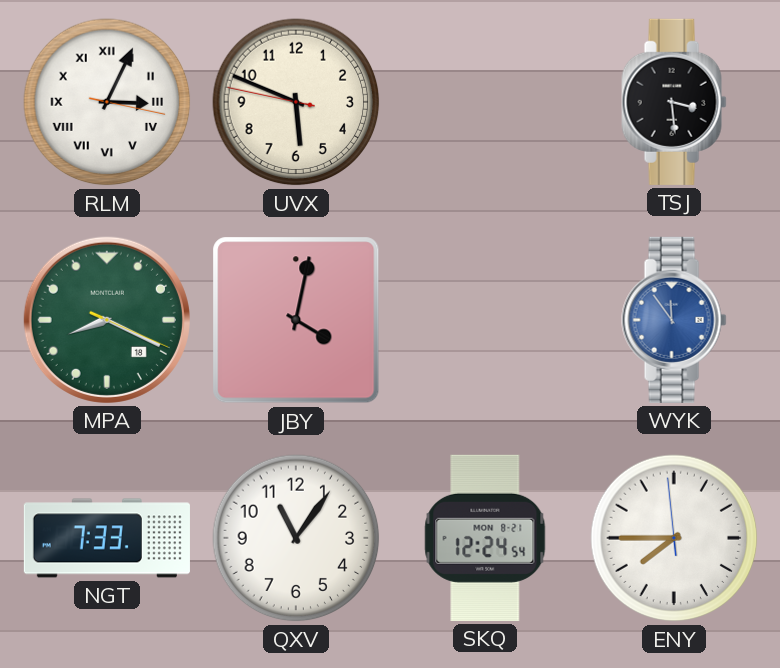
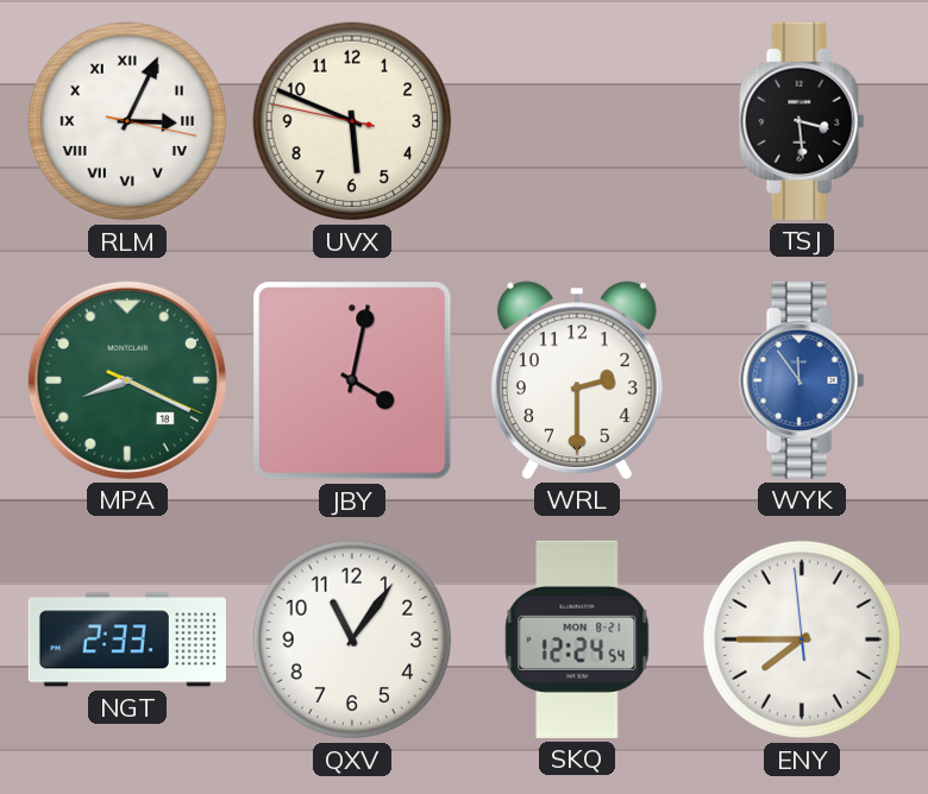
WRL: none -> 2:30
NGT: 7:33 -> 2:33
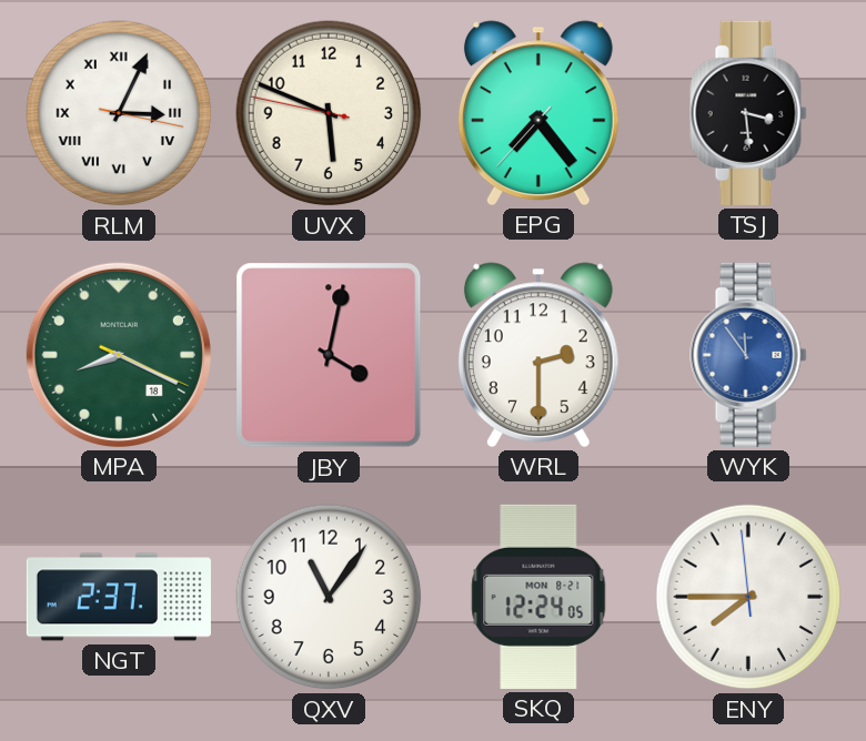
EPG: none -> 7:23
NGT: 2:33 -> 2:37
SKQ: 12:24:54 -> 12:24:05
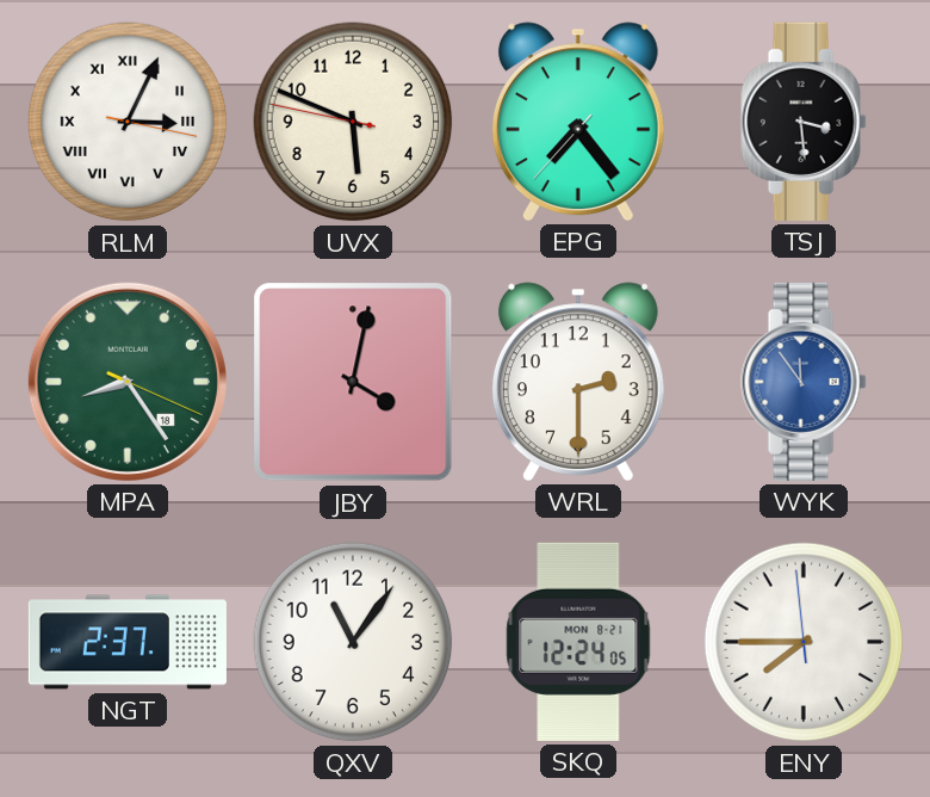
MPA: 8:19 -> 8:24
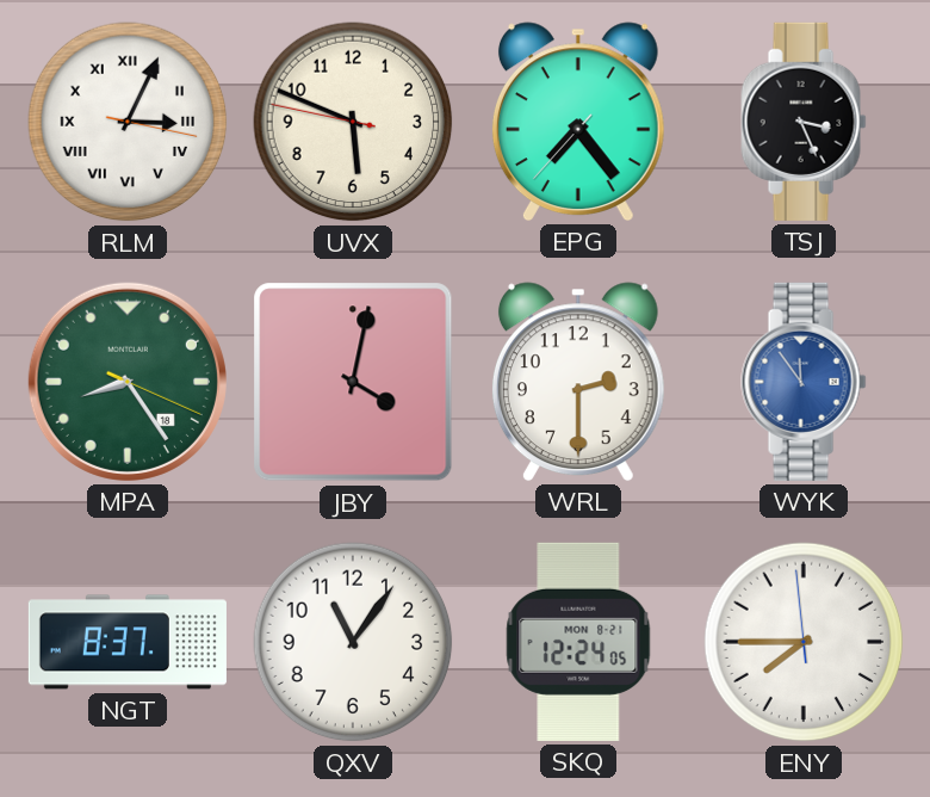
TSJ: 3:29 -> 3:26
NGT: 2:37 -> 8:37
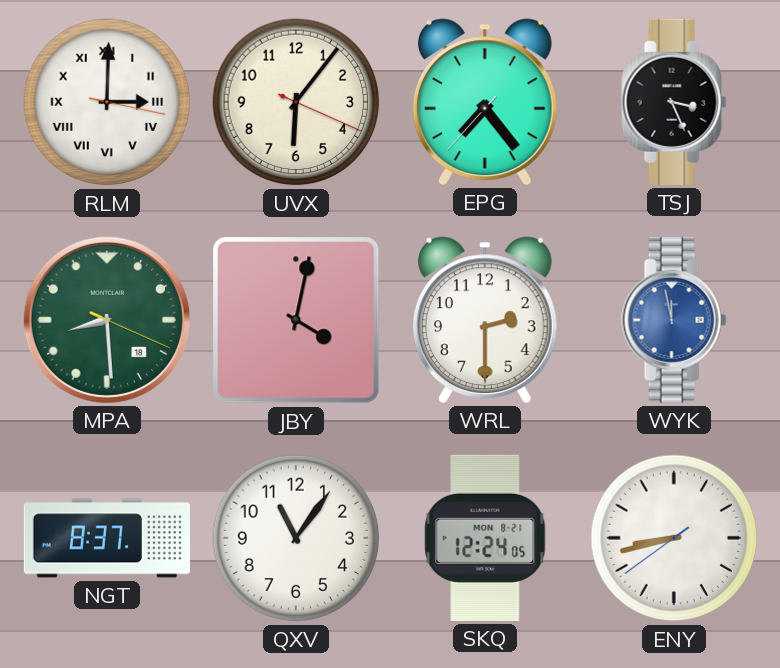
RLM: 3:04 -> 3:00
UVX: 5:48 -> 6:06
MPA: 8:24 -> 8:29
WYK: 11:54 -> 11:58
ENY: 7:44 -> 8:42
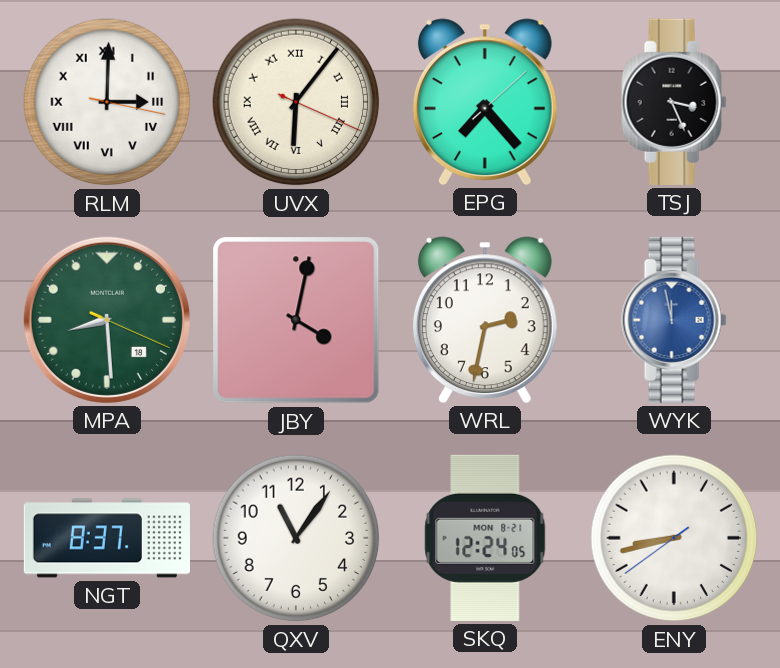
UVX numerals: Arabic -> Roman
EPG: 7:23:37 -> 7:23:08
WRL: 2:30 -> 2:32
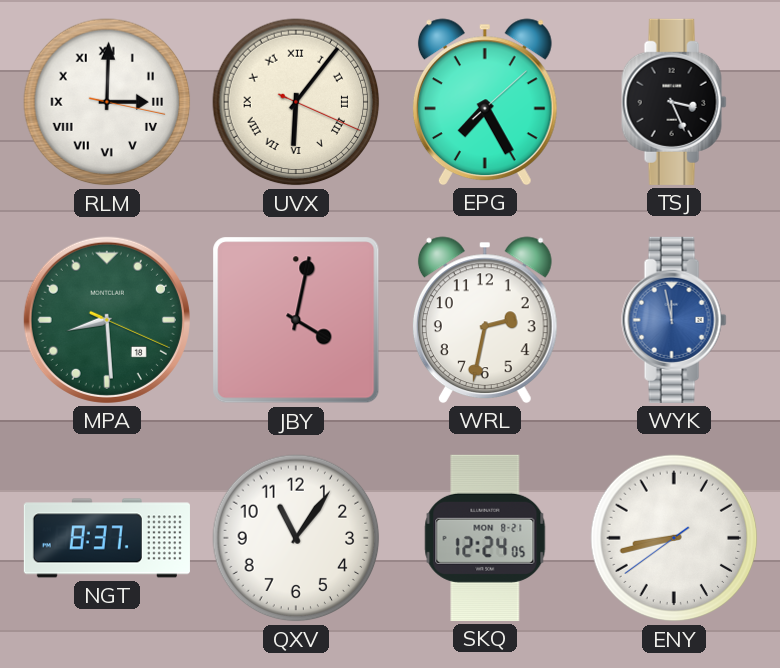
EPG: 7:23 -> 7:25
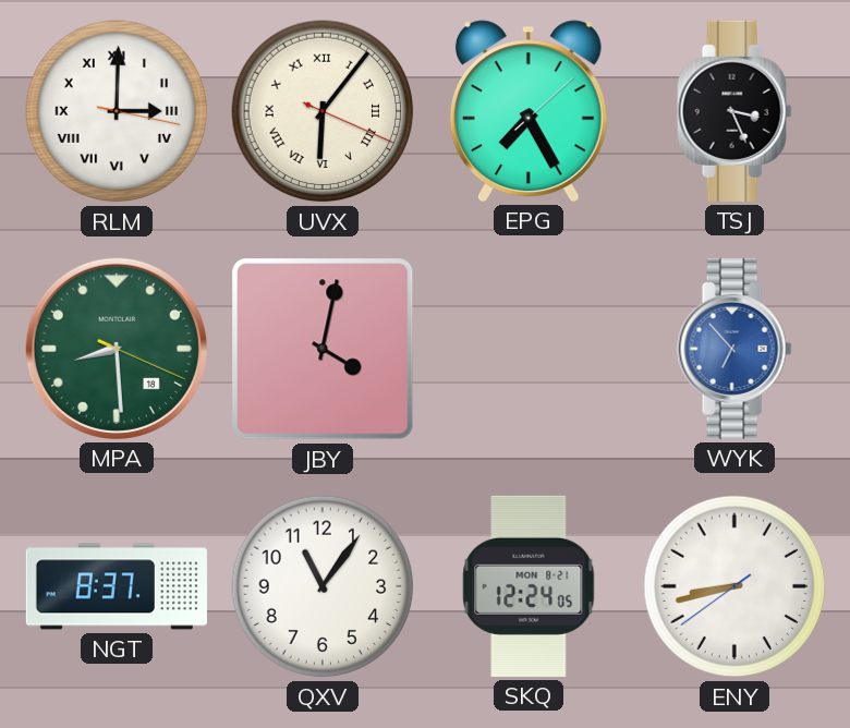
WRL: 2:32 -> none
WYK: 11:58 -> 6:53
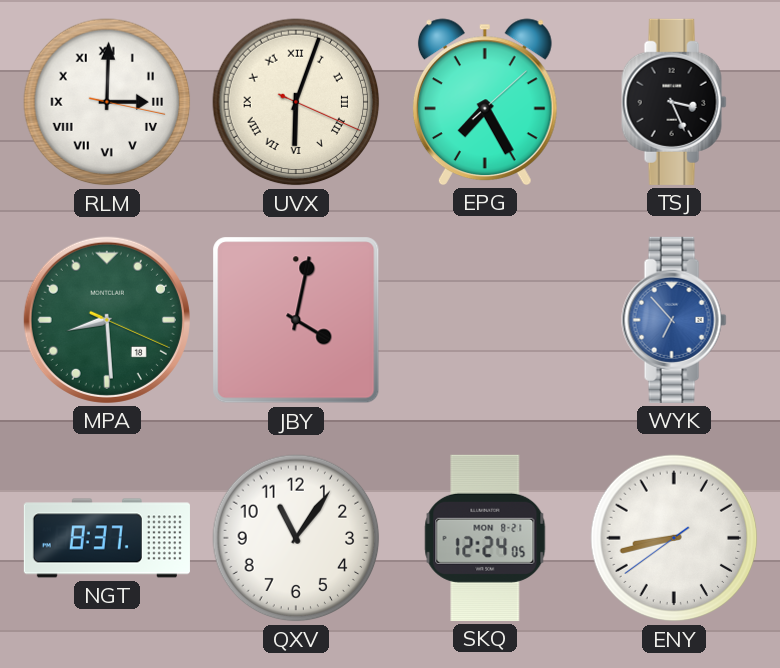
UVX: 6:06 -> 6:03
